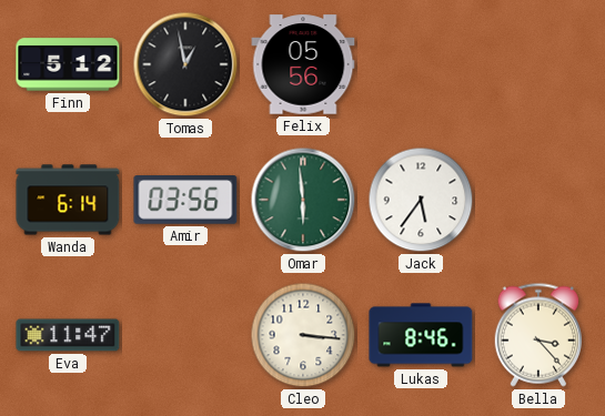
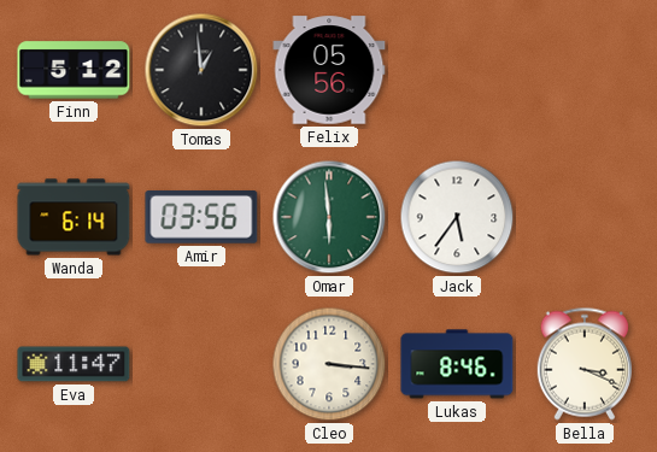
Tomas: 12:58 -> 12:59
Bella: 3:23 -> 3:19
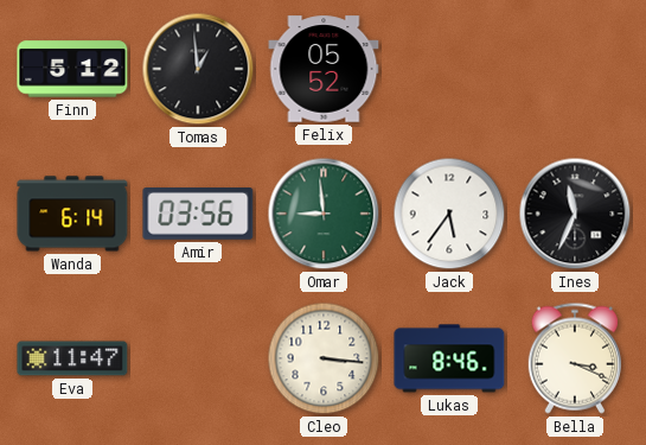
Felix: 05:56 -> 05:52
Omar: 5:59 -> 8:59
Ines: none -> 11:34
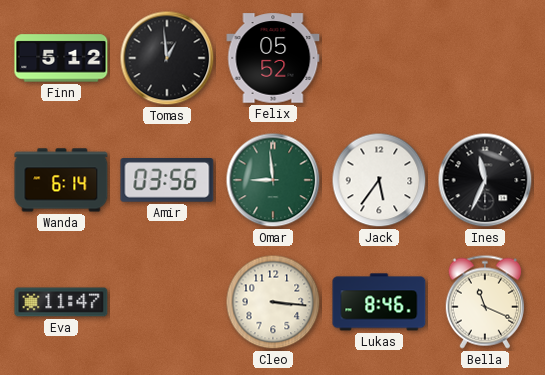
Bella: 3:19 -> 11:19
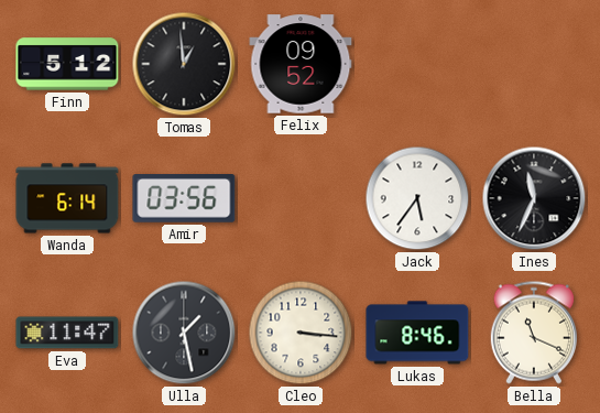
Felix: 05:52 -> 09:52
Omar: 8:59 -> none
Ulla: none -> 1:28
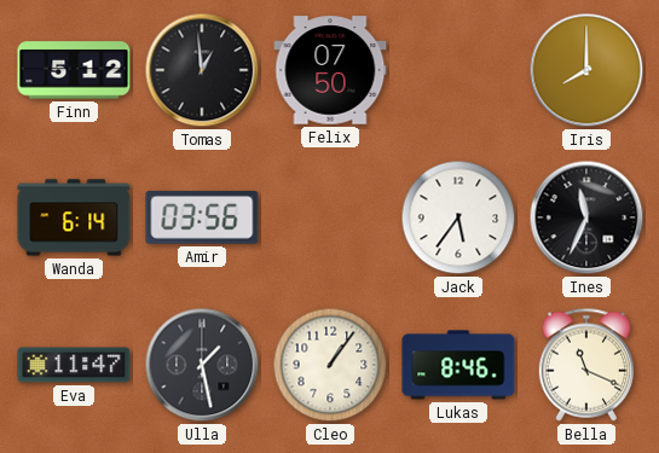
Felix: 09:52 -> 07:50
Iris: none -> 8:00
Cleo: 3:16 -> 1:06
